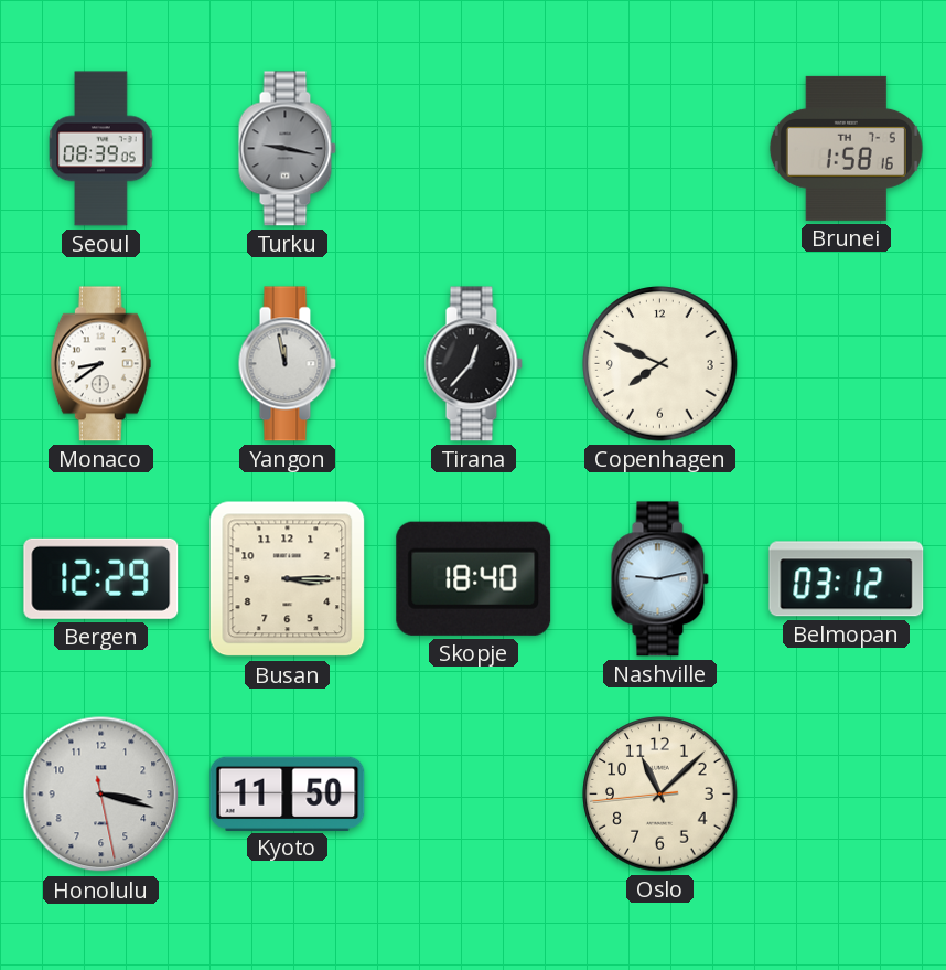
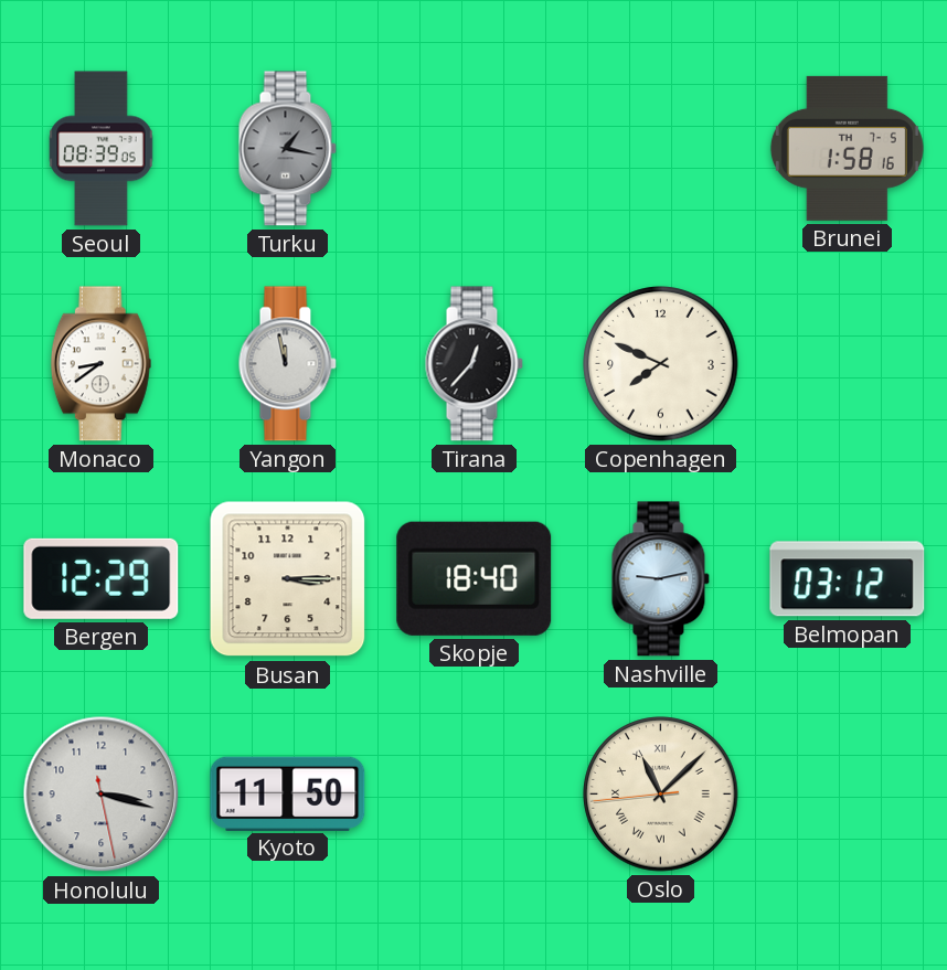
Turku: 9:17 -> 1:17
Oslo numerals: Arabic -> Roman
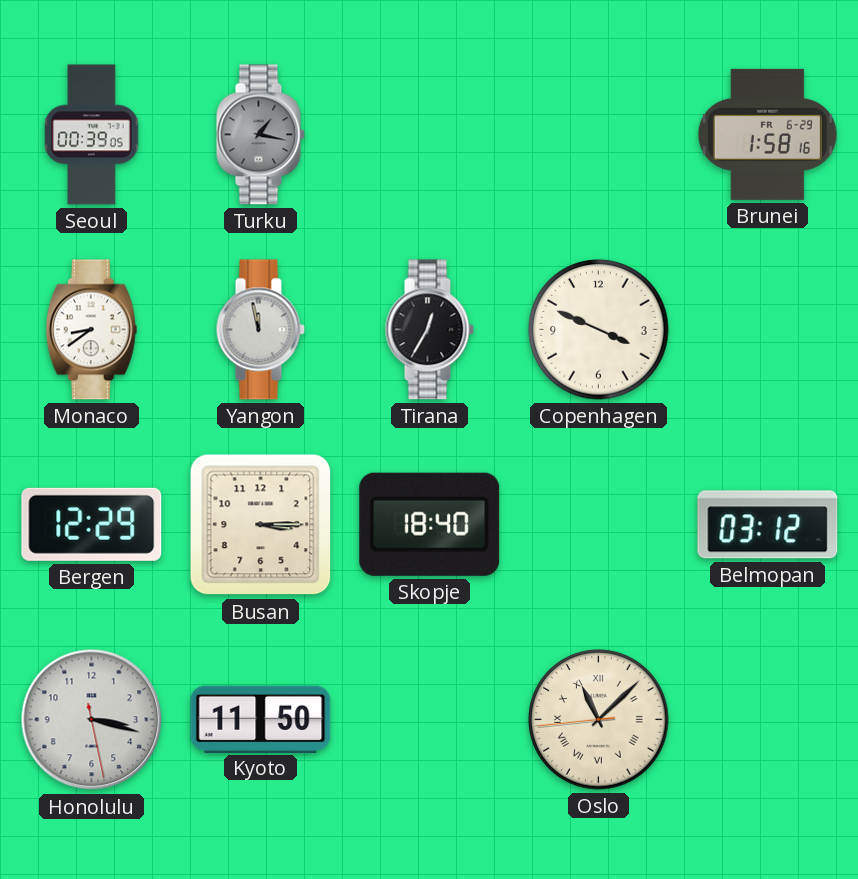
Seoul: 08:39 -> 00:39
Brunei date: TH 7-5 -> FR 6-29
Tirana: 12:37 -> 12:35
Copenhagen: 7:49 -> 3:49
Nashville: 9:13 -> none
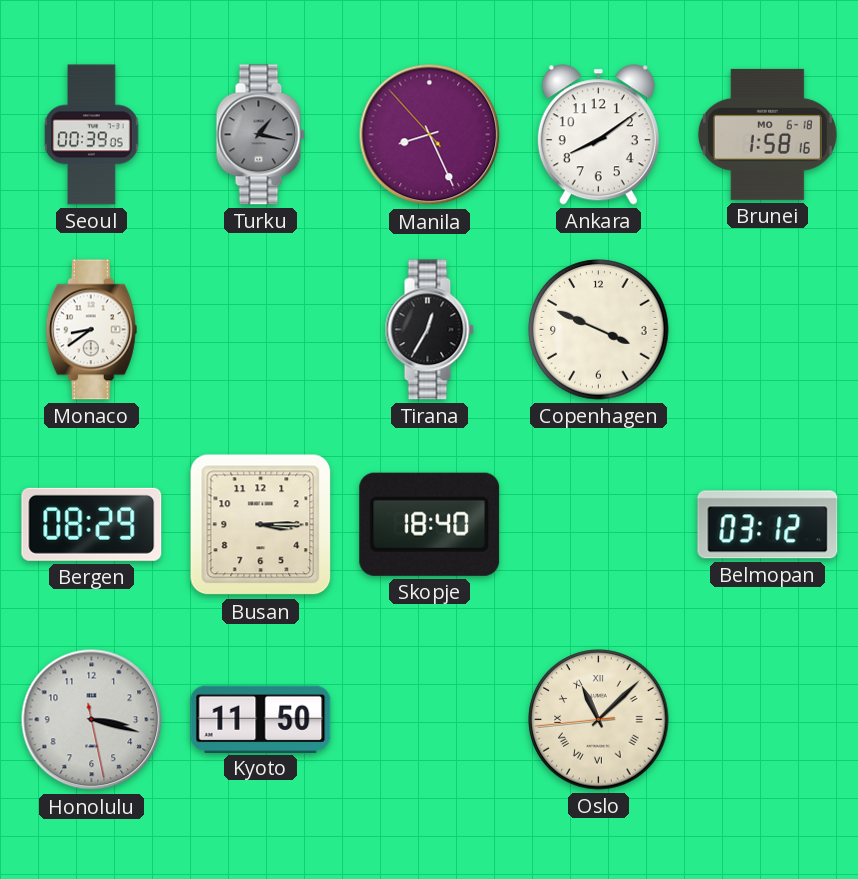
Manila: none -> 8:25
Ankara: none -> 8:09
Brunei date: FR 6-29 -> MO 6-18
Yangon: 11:58 -> none
Bergen: 12:29 -> 08:29
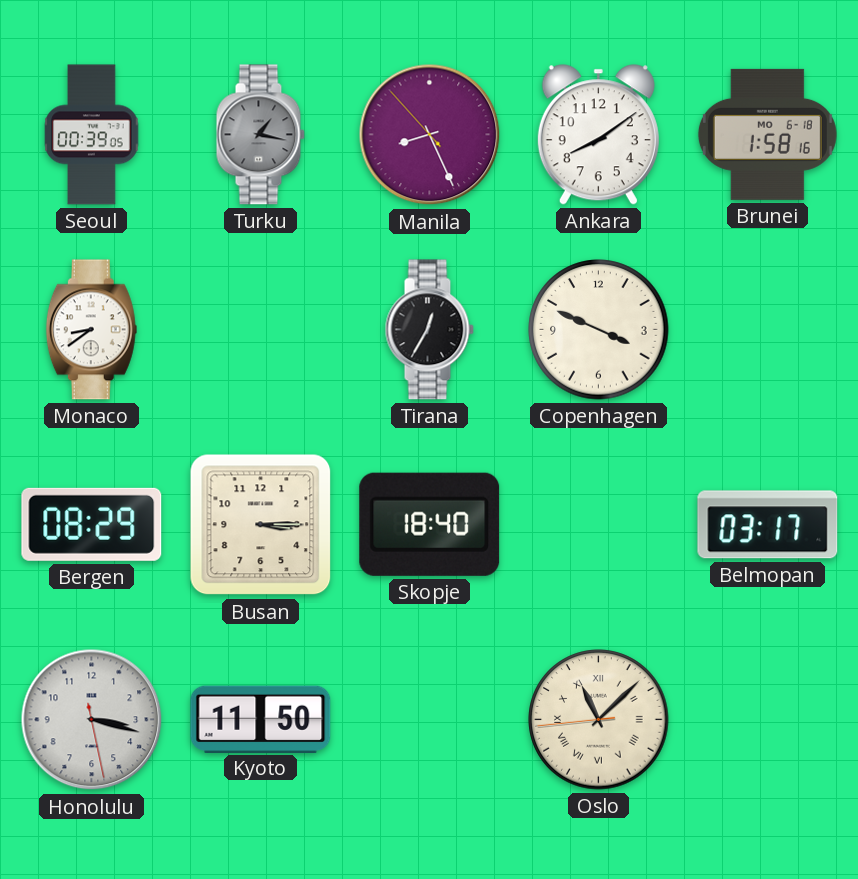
Belmopan: 03:12 -> 03:17
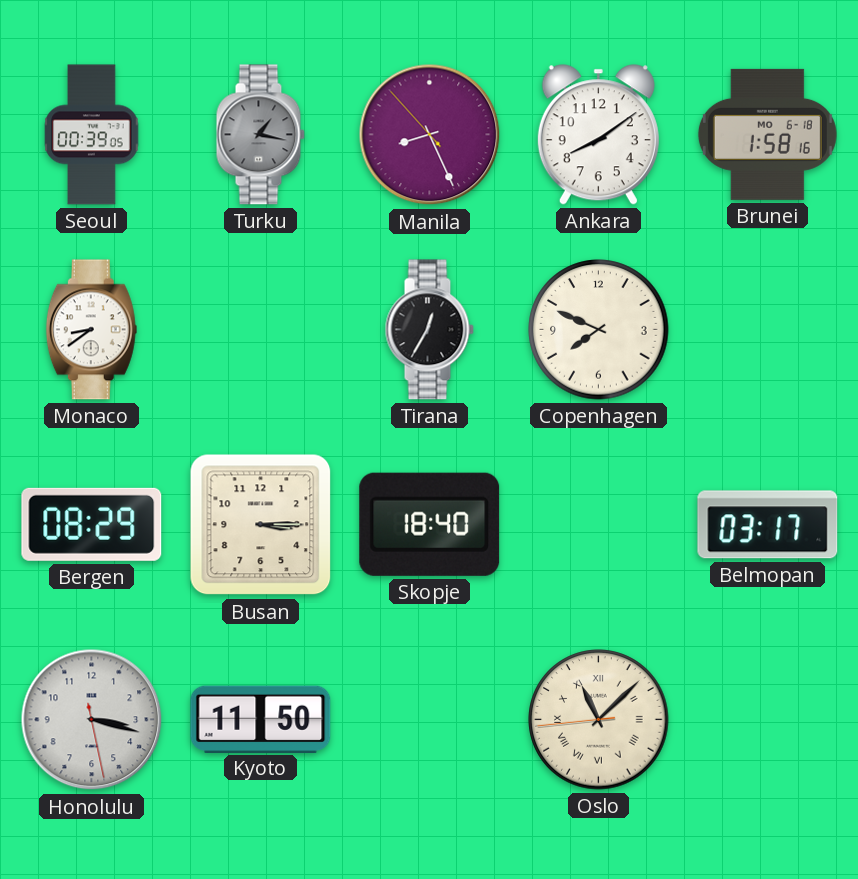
Copenhagen: 3:49 -> 7:49
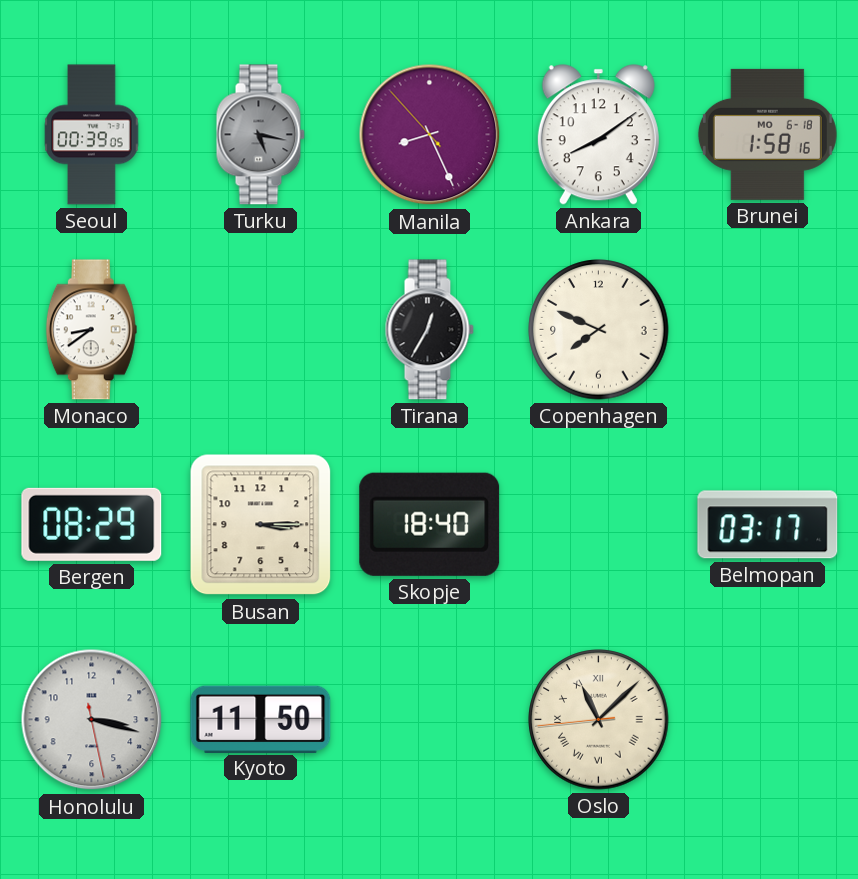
Turku: 1:17 -> 5:17
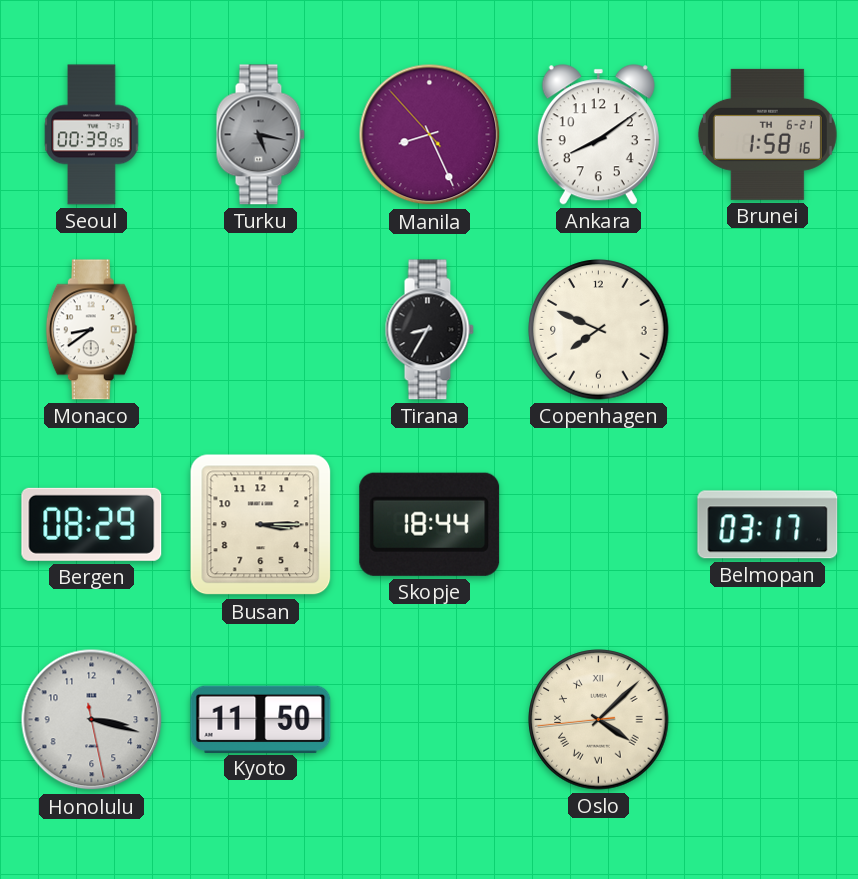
Brunei date: MO 6-18 -> TH 6-21
Tirana: 12:35 -> 8:35
Skopje: 18:40 -> 18:44
Oslo: 11:07 -> 4:07
